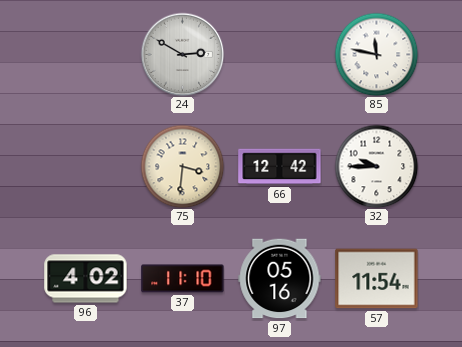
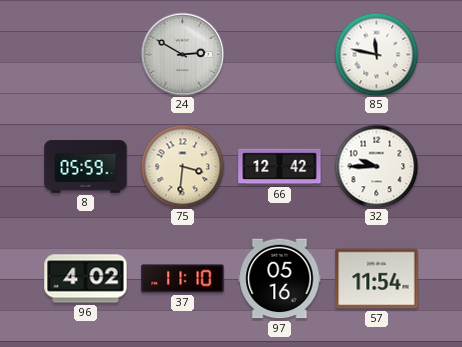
8: none -> 05:59
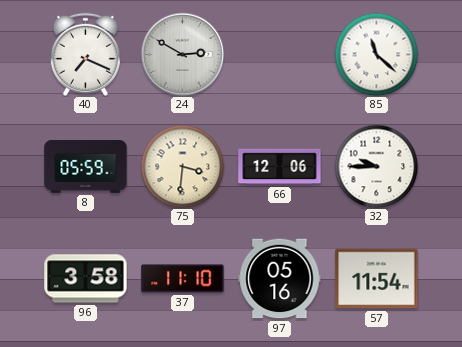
40: none -> 7:19
85: 11:47 -> 11:22
66: 12:42 -> 12:06
96: 4:02 -> 3:58
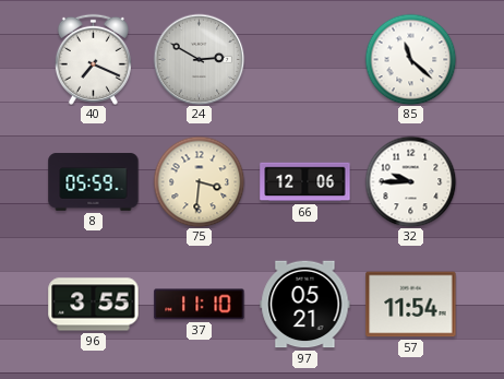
96: 3:58 -> 3:55
97: 05:16 -> 05:21
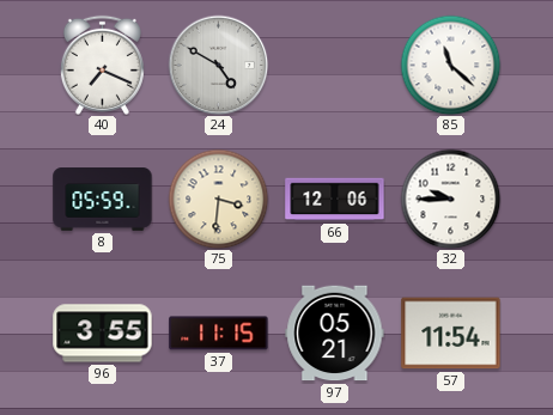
24: 2:50 -> 4:50
37: 11:10 -> 11:15
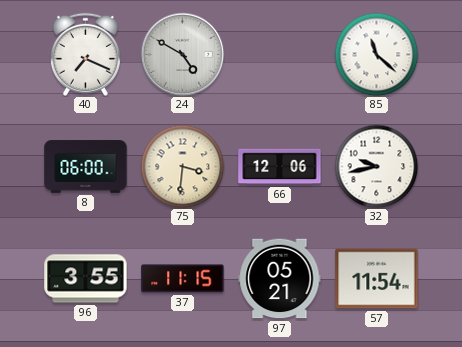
8: 05:59 -> 06:00
32: 9:45 -> 9:43
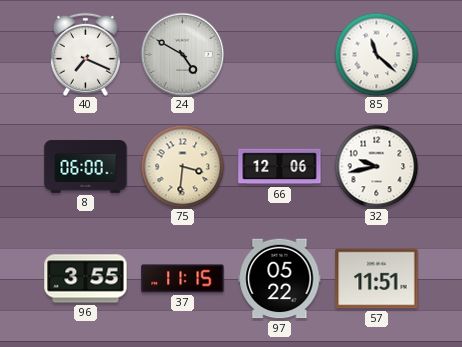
97: 05:21 -> 05:22
57: 11:54 -> 11:51
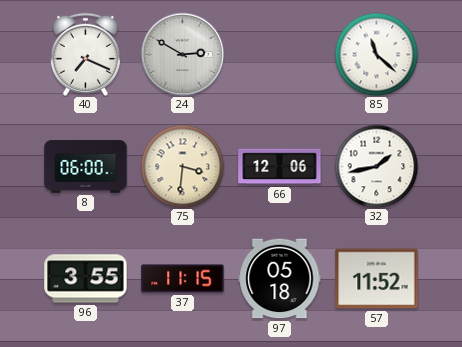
24: 4:50 -> 2:50
32: 9:43 -> 1:43
97: 05:22 -> 05:18
57: 11:51 -> 11:52
